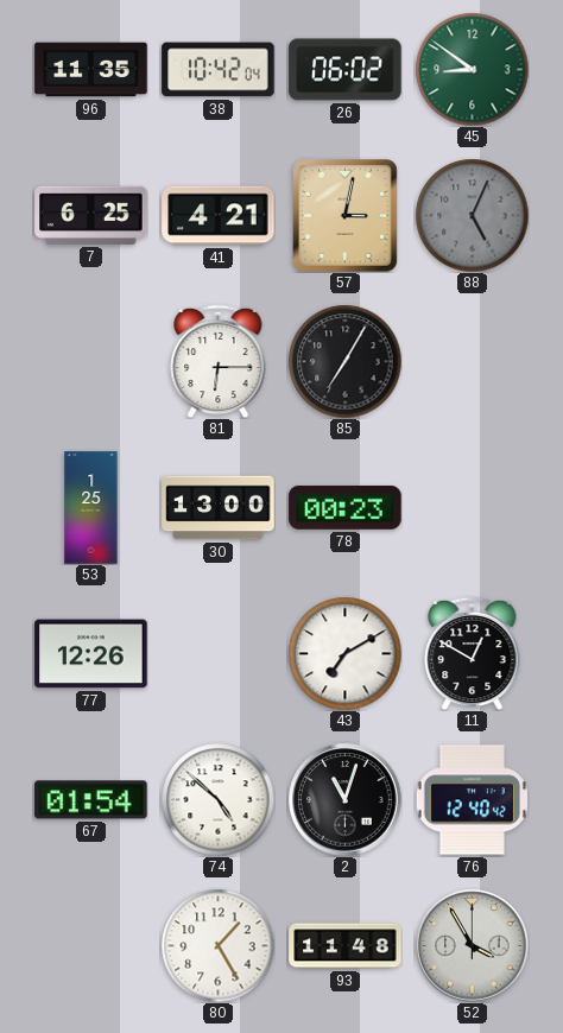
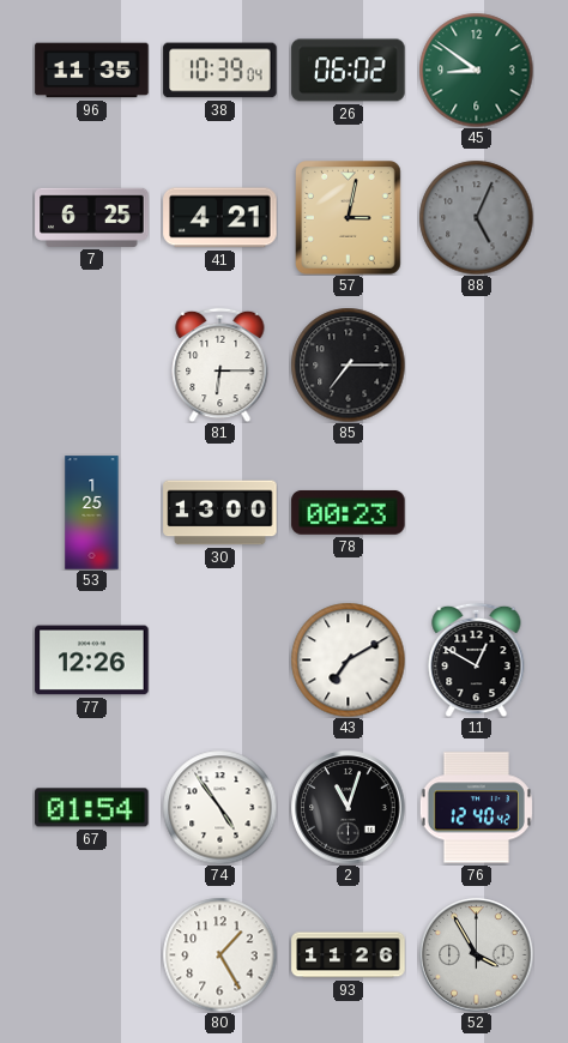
38: 10:42 -> 10:39
85: 7:05 -> 7:15
74: 4:52 -> 4:54
93: 11:48 -> 11:26
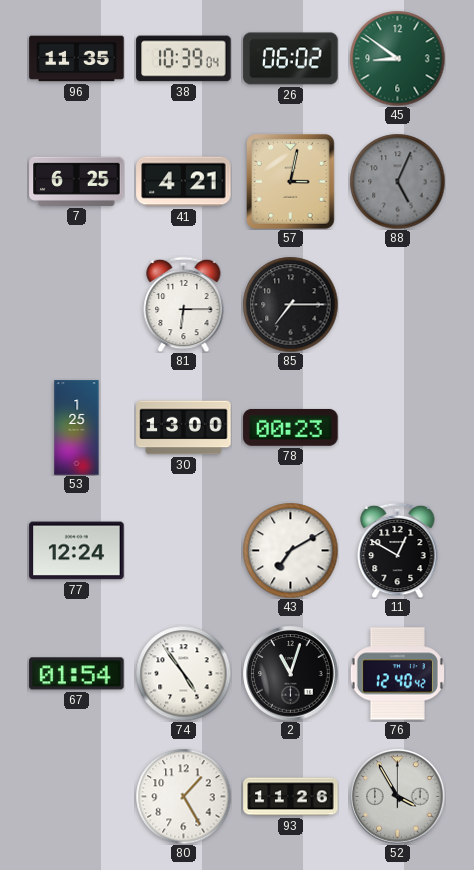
77: 12:26 -> 12:24
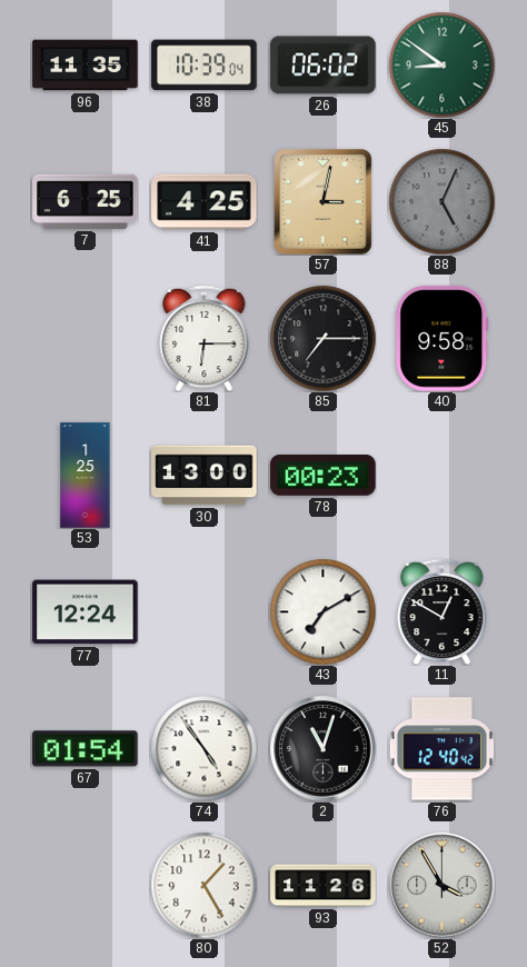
41: 4:21 -> 4:25
40: none -> 9:58
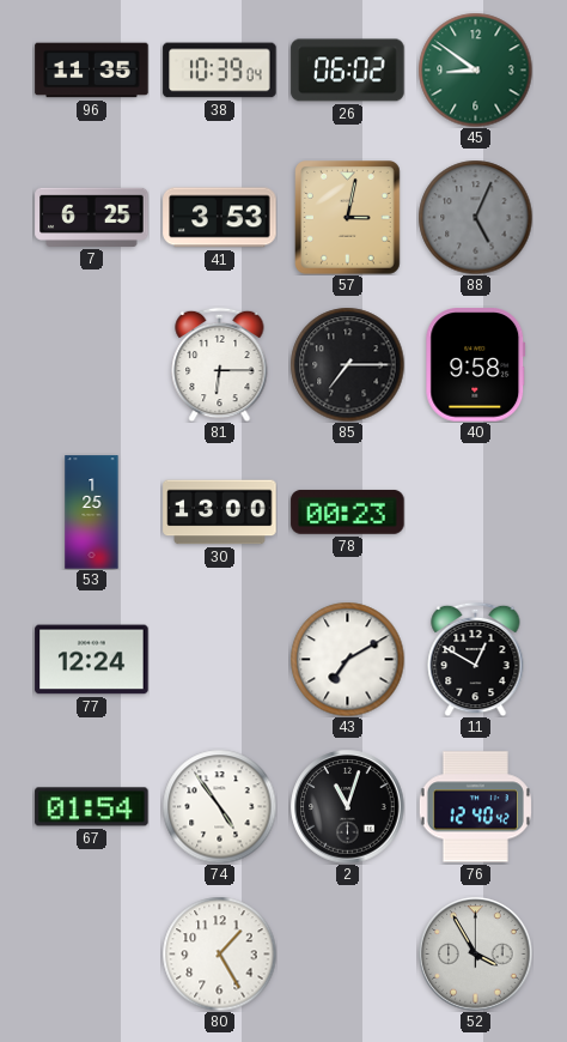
41: 4:25 -> 3:53
93: 11:26 -> none
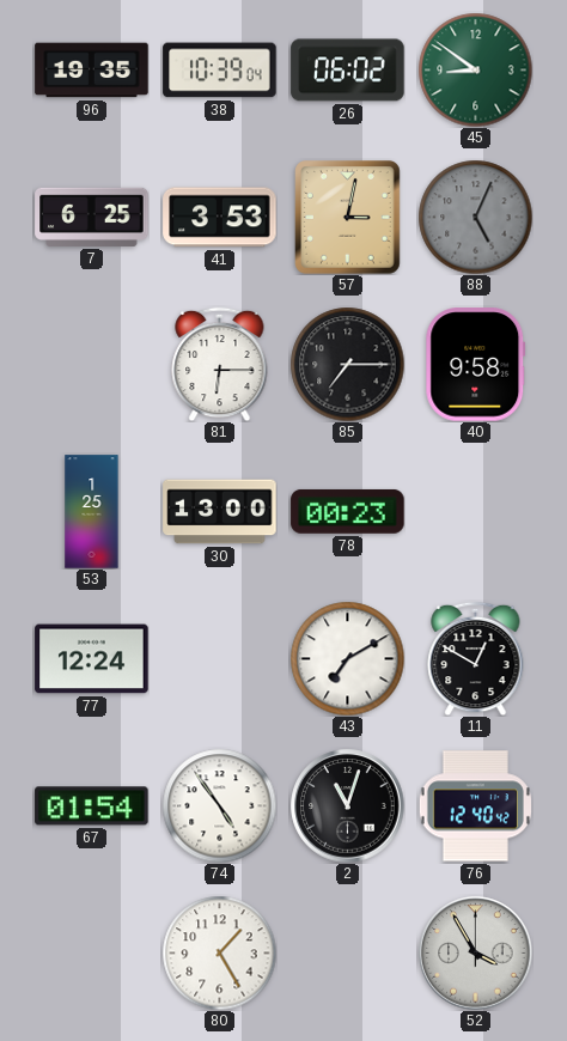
96: 11:35 -> 19:35
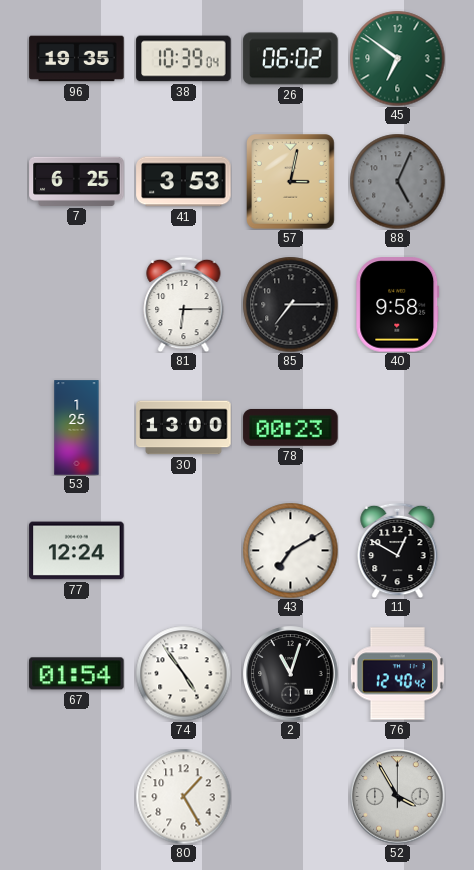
45: 8:51 -> 6:51
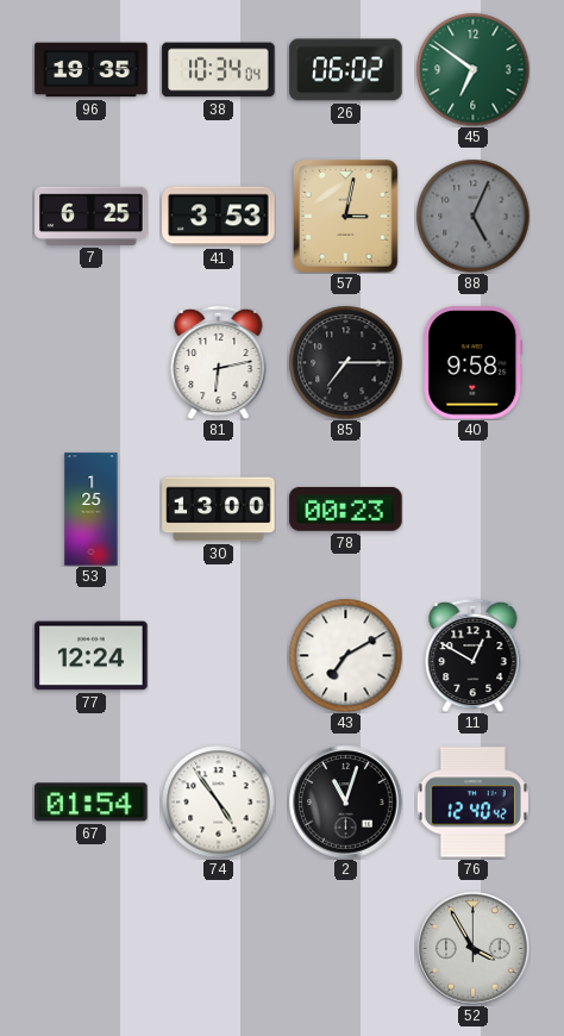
38: 10:39 -> 10:34
81: 6:15 -> 6:13
80: 1:25 -> none
